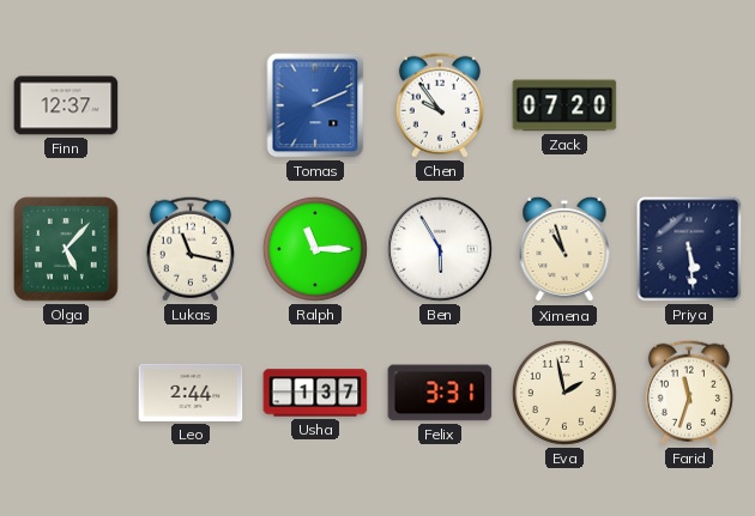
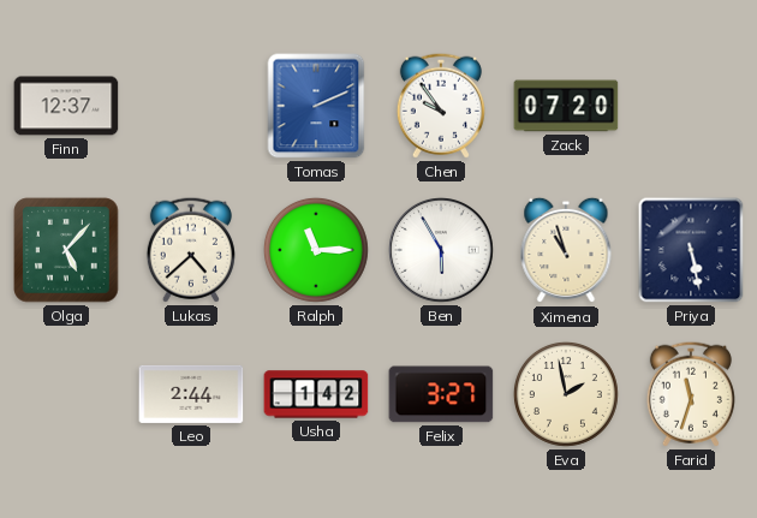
Lukas: 11:17 -> 4:38
Priya: 5:29 -> 5:28
Usha: 1:37 -> 1:42
Felix: 3:31 -> 3:27
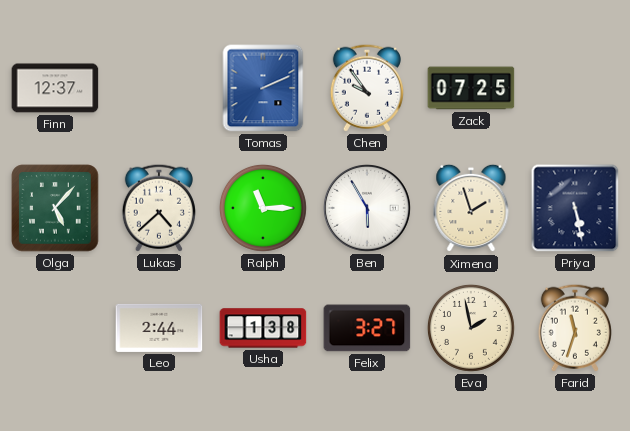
Zack: 07:20 -> 07:25
Ximena: 10:57 -> 1:57
Usha: 1:42 -> 1:38
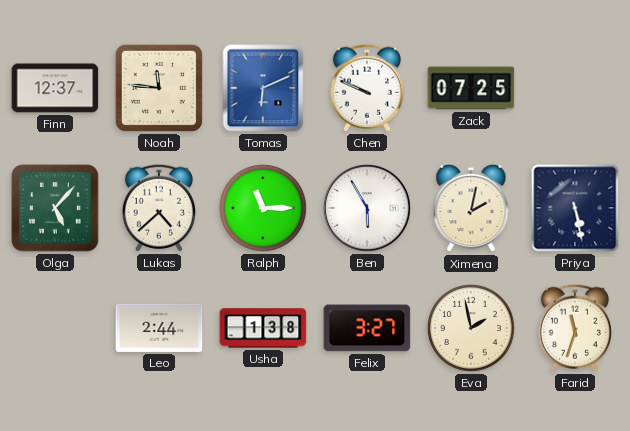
Noah: none -> 11:46
Tomas: 2:11 -> 6:11
Chen: 9:54 -> 9:49
Ximena: 1:57 -> 2:02
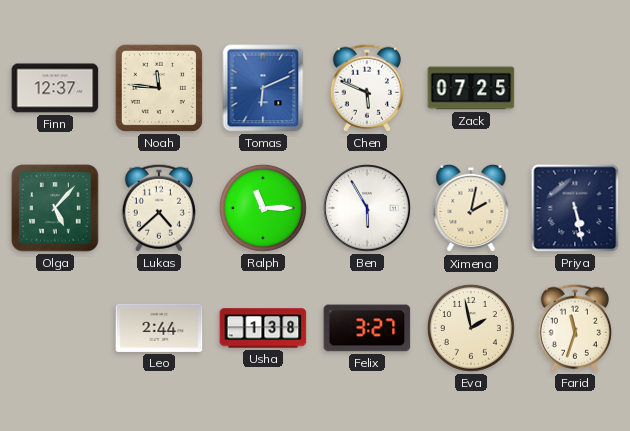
Chen: 9:49 -> 5:49
